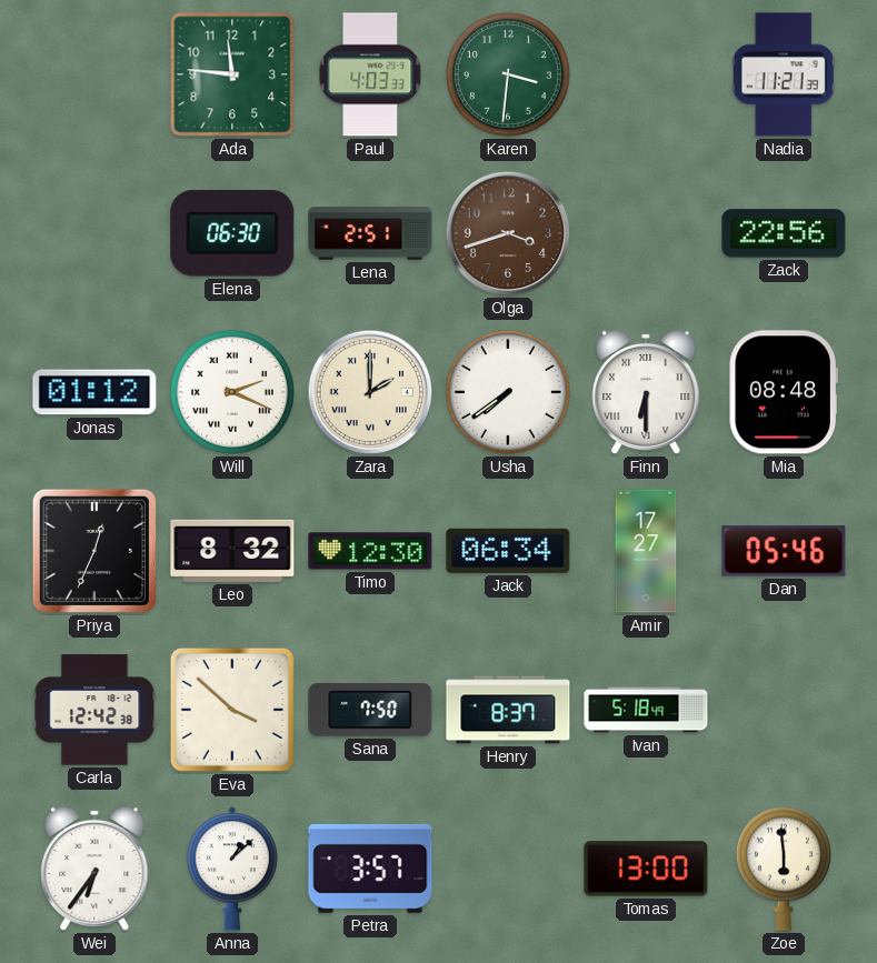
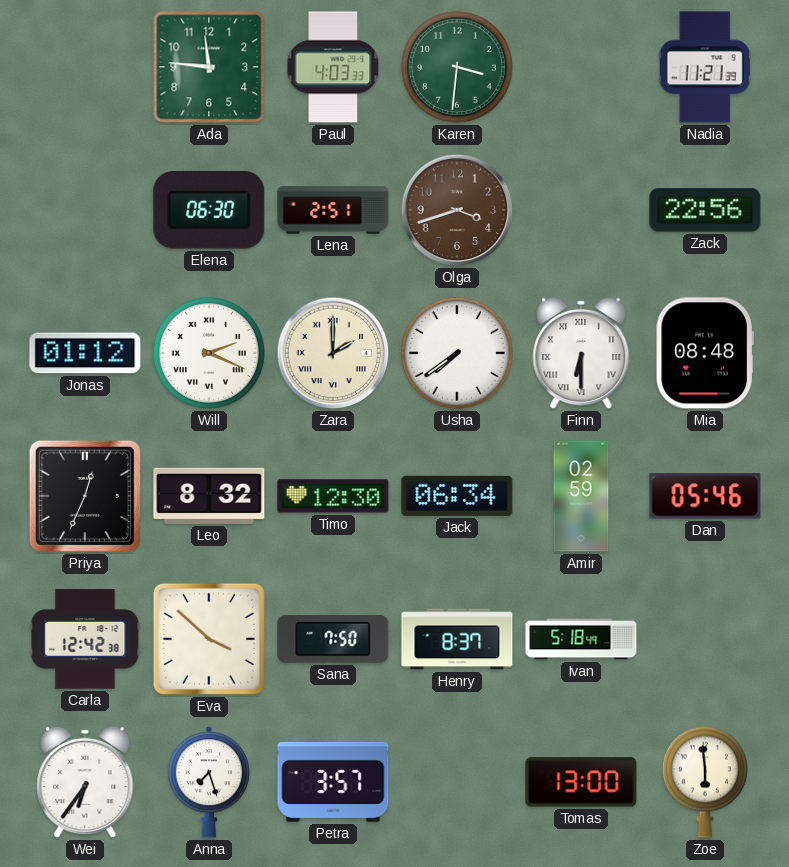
Amir: 17:27 -> 02:59
Anna: 1:08 -> 7:27
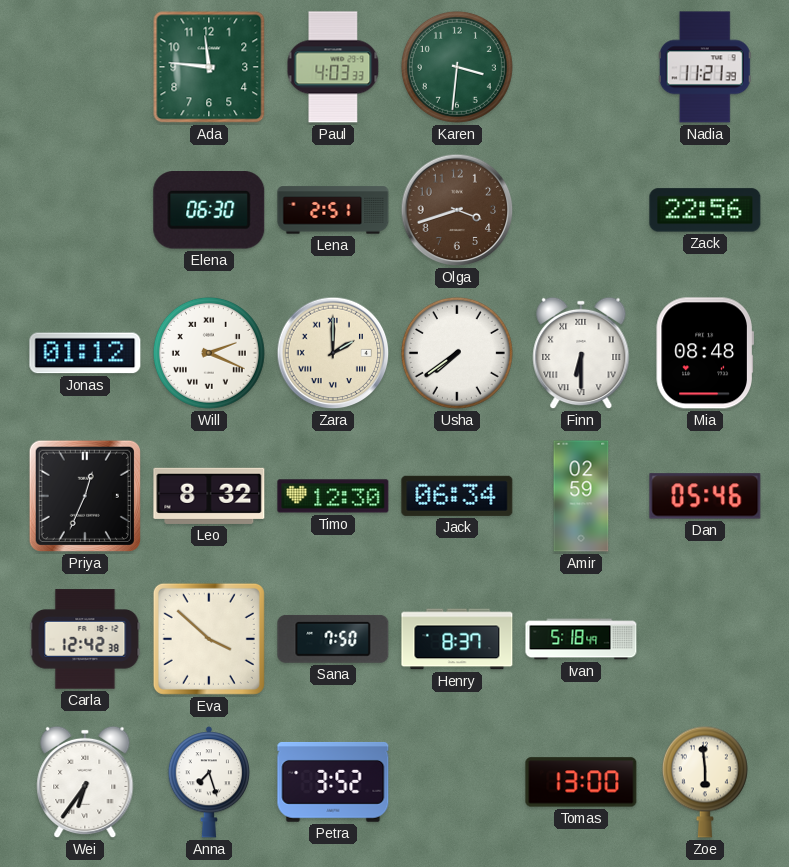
Petra: 3:57 -> 3:52
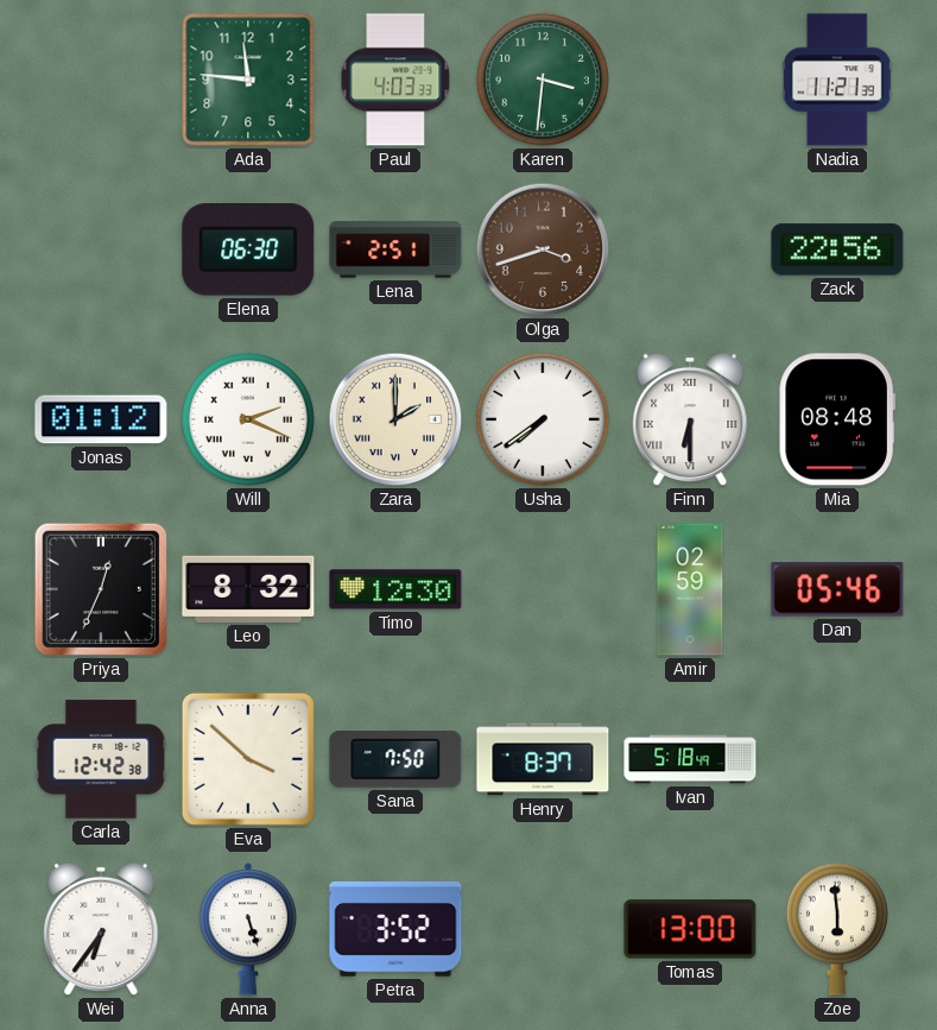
Jack: 06:34 -> none
Anna: 7:27 -> 5:27
